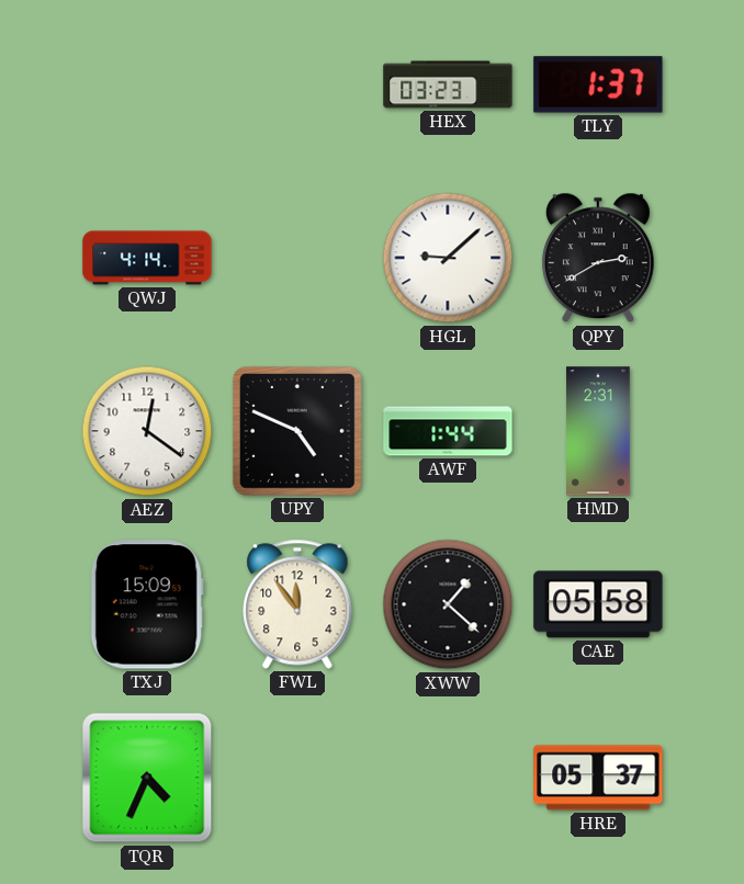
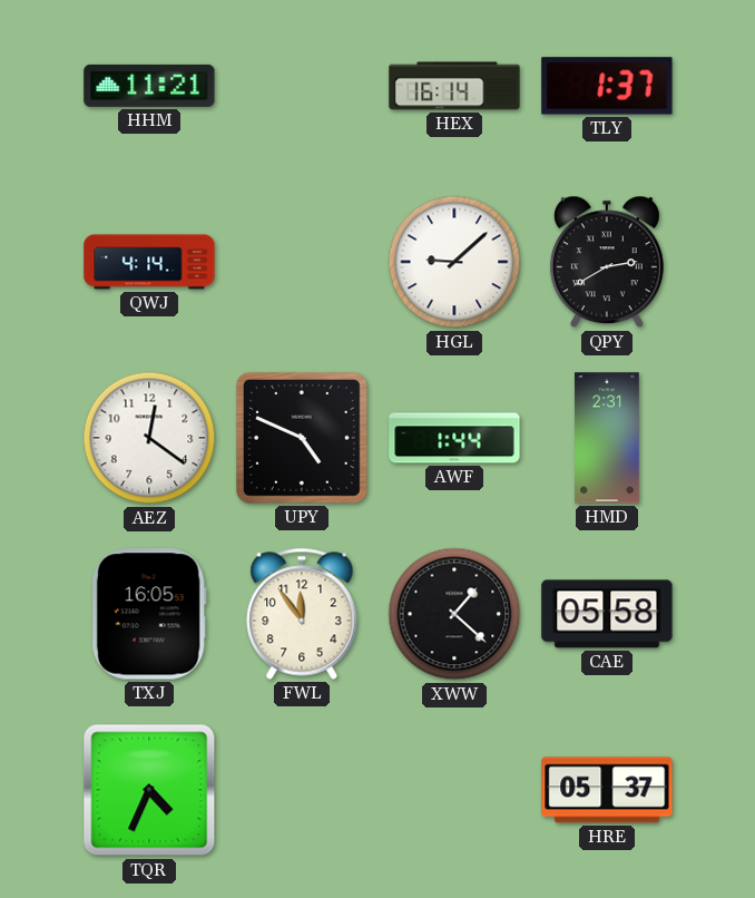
HHM: none -> 11:21
HEX: 03:23 -> 16:14
TXJ: 15:09 -> 16:05
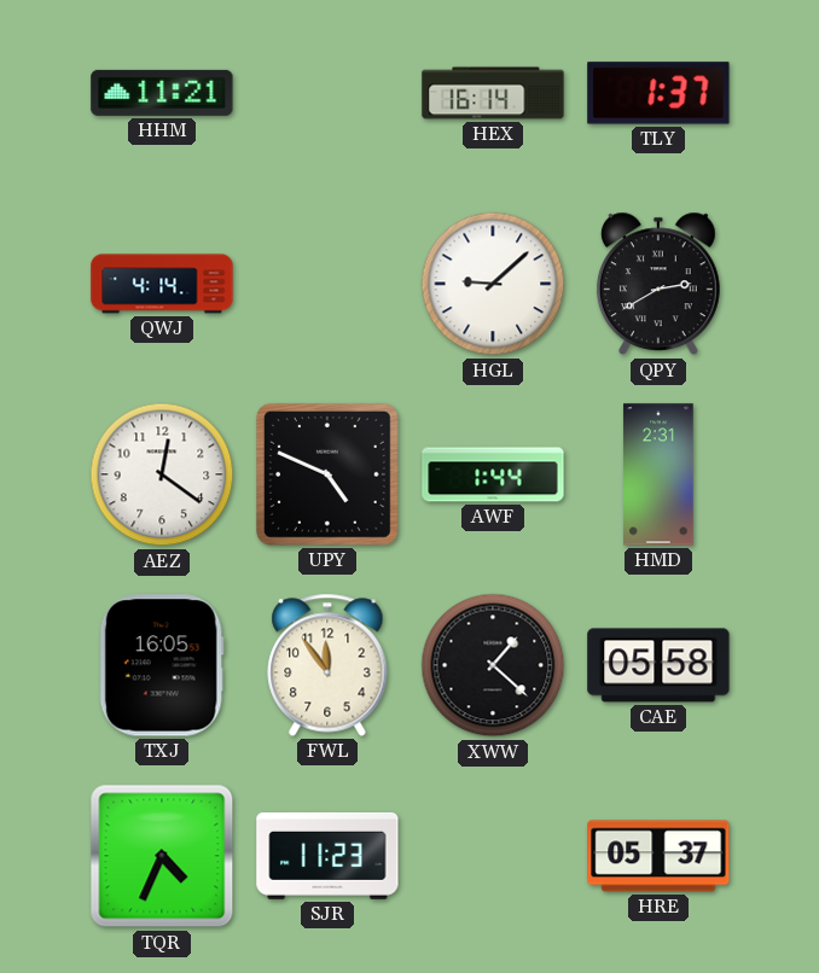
SJR: none -> 11:23
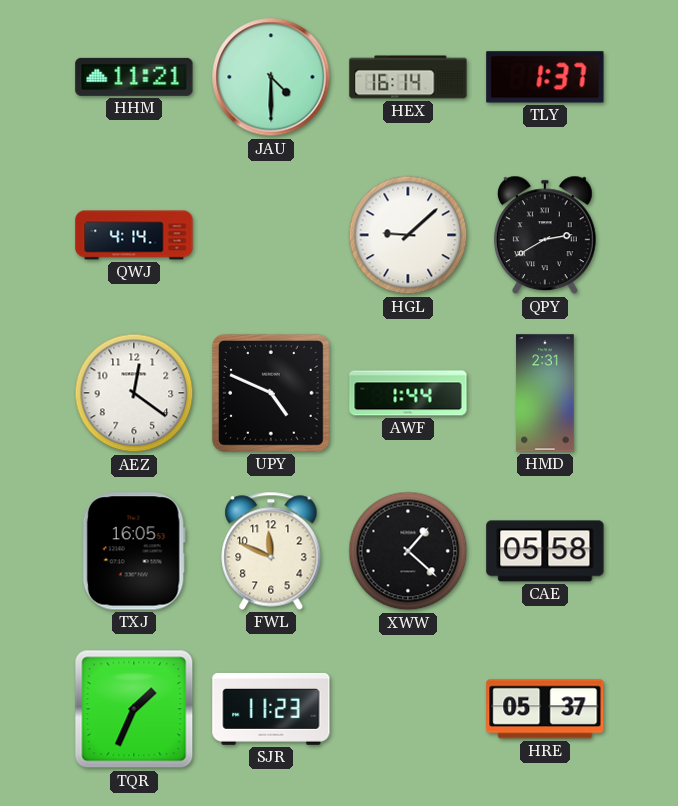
JAU: none -> 4:30
FWL: 11:54 -> 11:49
TQR: 4:34 -> 1:34
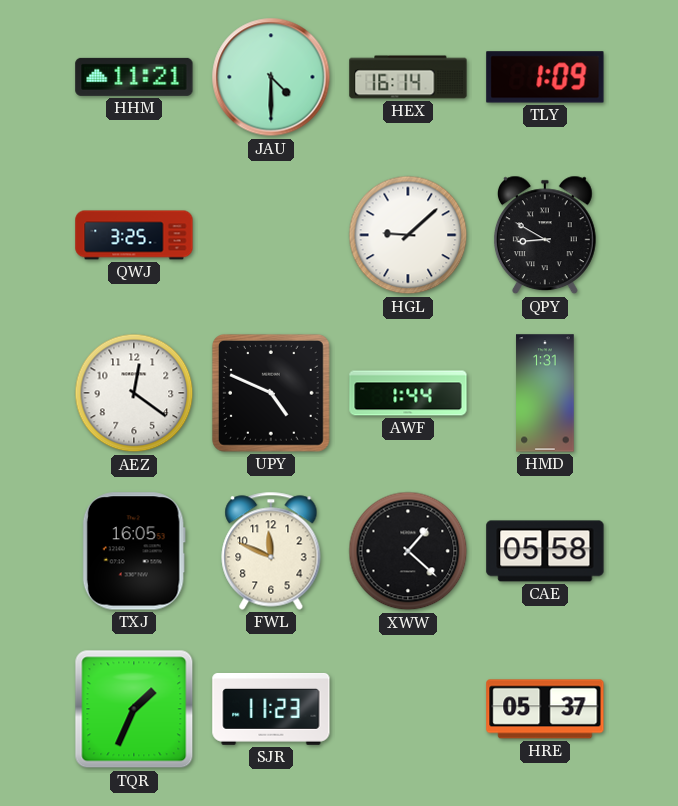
TLY: 1:37 -> 1:09
QWJ: 4:14 -> 3:25
QPY: 2:40 -> 8:50
HMD: 2:31 -> 1:31
